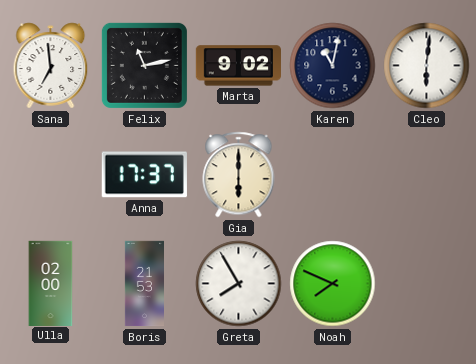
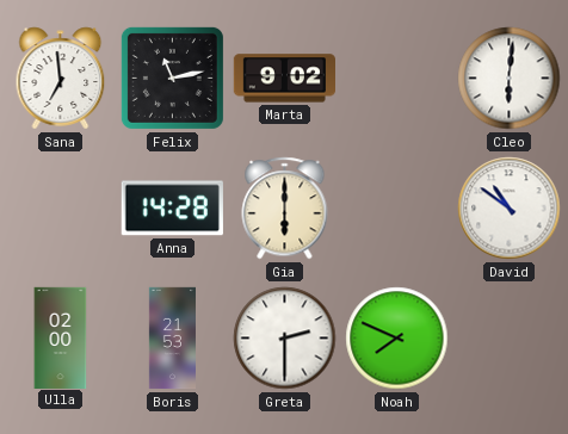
Karen: 11:02 -> none
Anna: 17:37 -> 14:28
David: none -> 10:51
Greta: 7:55 -> 2:30
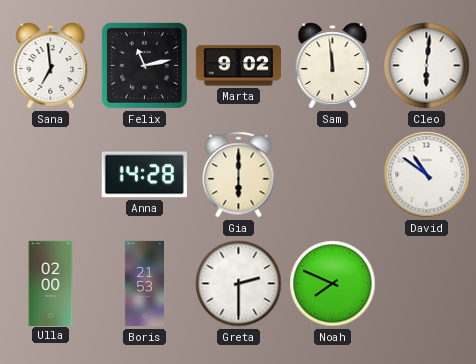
Sam: none -> 11:59
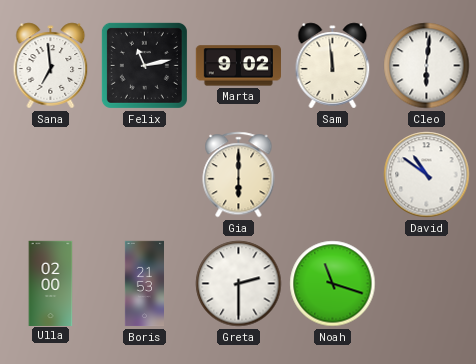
Anna: 14:28 -> none
Noah: 7:49 -> 11:18
